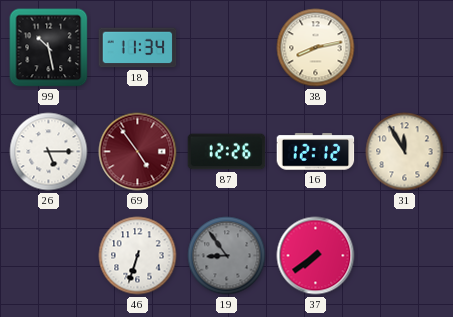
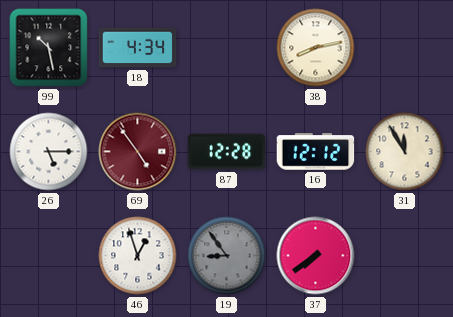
18: 11:34 -> 4:34
87: 12:26 -> 12:28
46: 6:33 -> 12:57
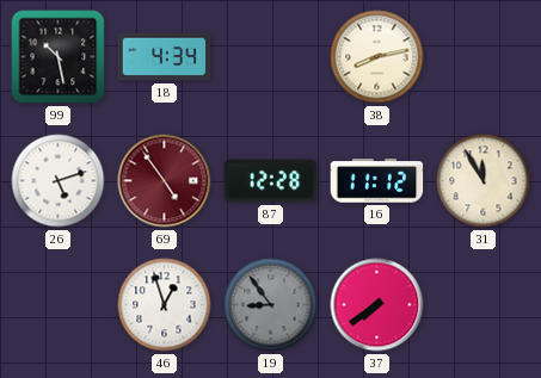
26: 5:15 -> 5:12
16: 12:12 -> 11:12
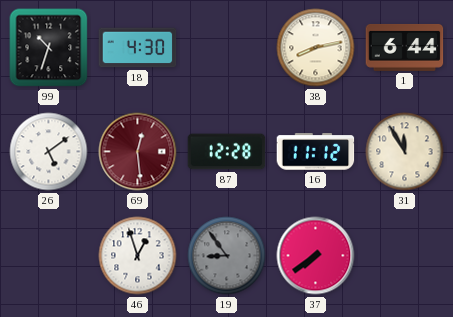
99: 10:28 -> 10:33
18: 4:34 -> 4:30
1: none -> 6:44
26: 5:12 -> 5:09
69: 4:54 -> 12:29
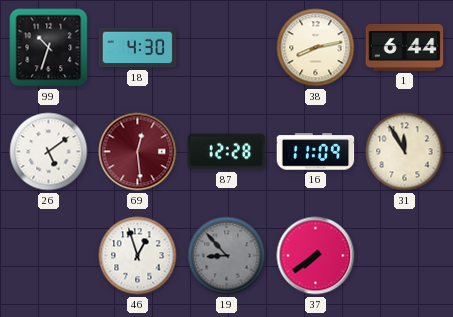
16: 11:12 -> 11:09
19: 8:54 -> 8:53
